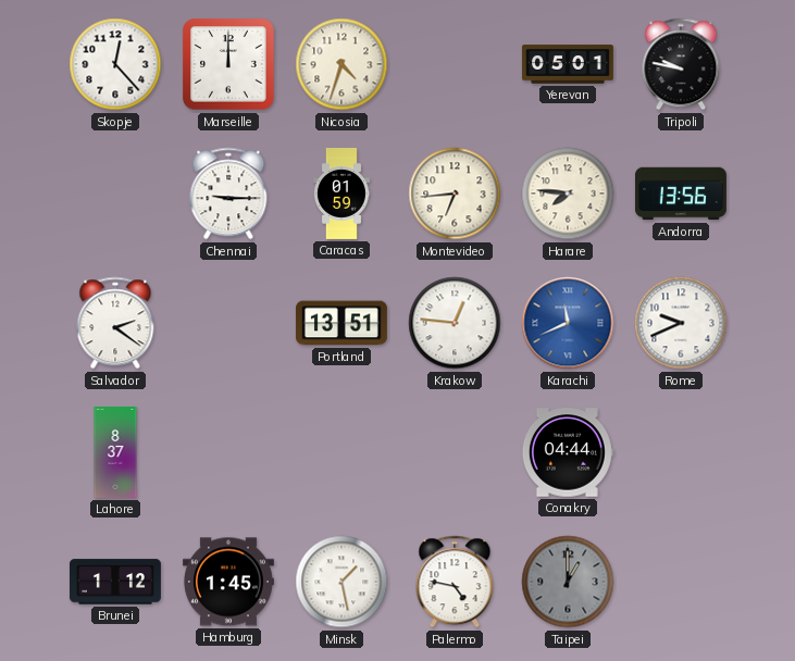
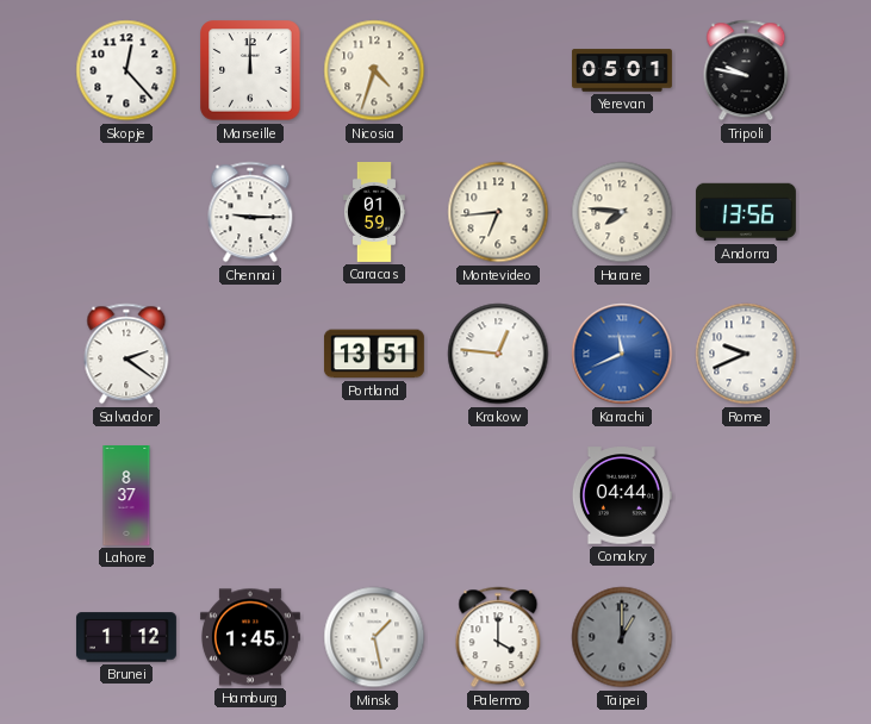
Palermo: 4:47 -> 4:00
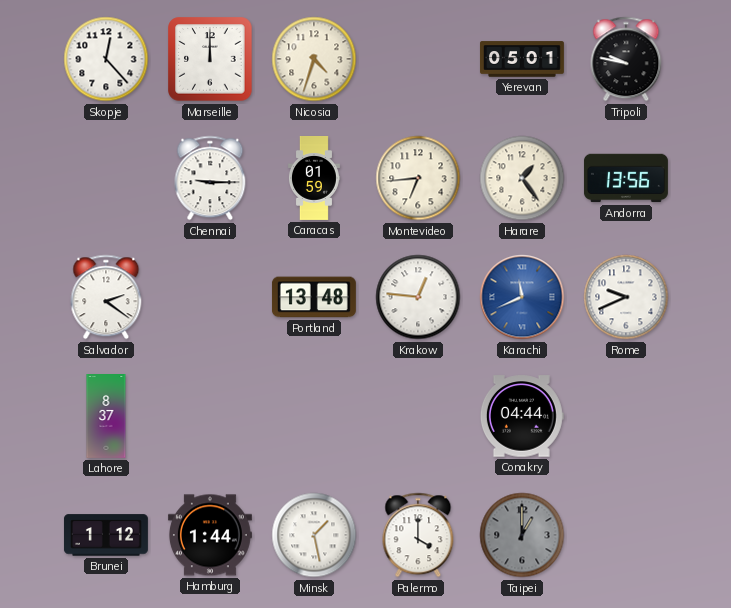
Harare: 7:46 -> 1:24
Portland: 13:51 -> 13:48
Hamburg: 1:45 -> 1:44
